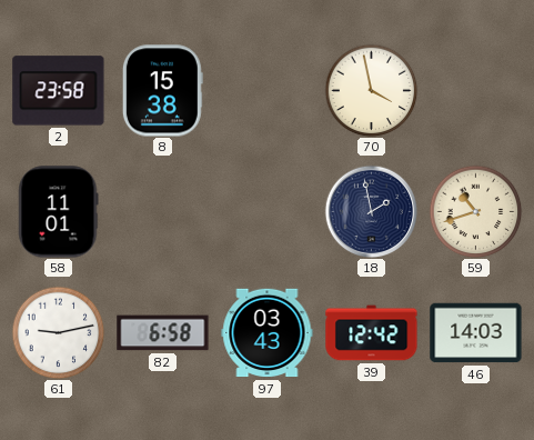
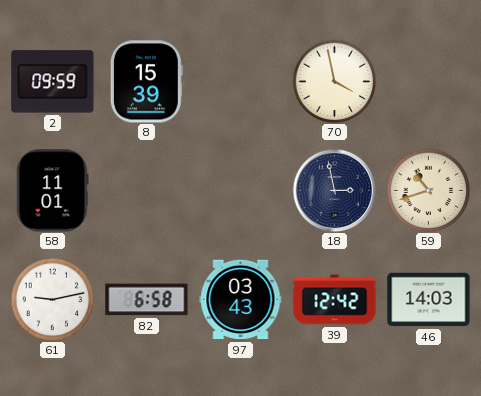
2: 23:58 -> 09:59
8: 15:38 -> 15:39
18: 1:58 -> 2:58
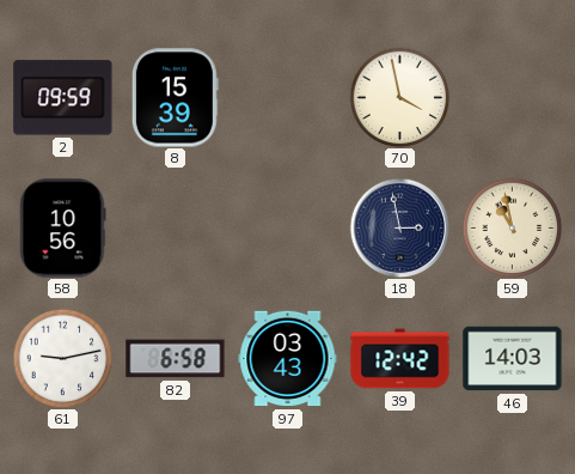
58: 11:01 -> 10:56
59: 10:42 -> 10:58
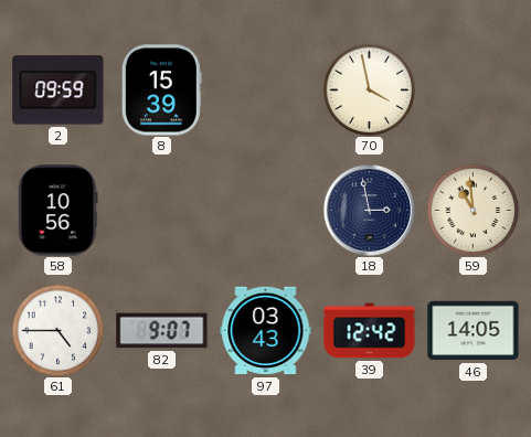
59: 10:58 -> 10:59
61: 9:13 -> 4:45
82: 6:58 -> 9:07
46: 14:03 -> 14:05
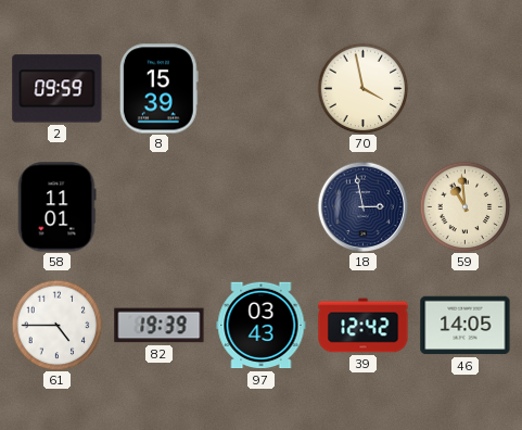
58: 10:56 -> 11:01
82: 9:07 -> 19:39
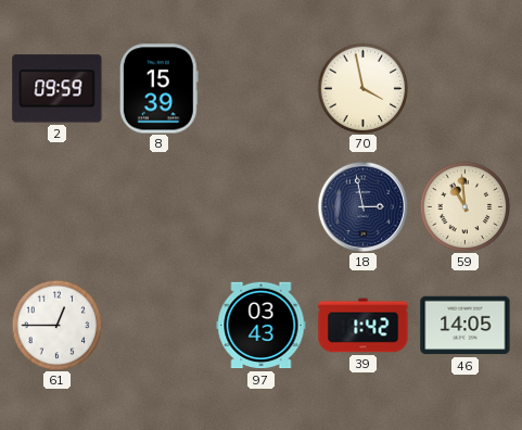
58: 11:01 -> none
61: 4:45 -> 12:45
82: 19:39 -> none
39: 12:42 -> 1:42
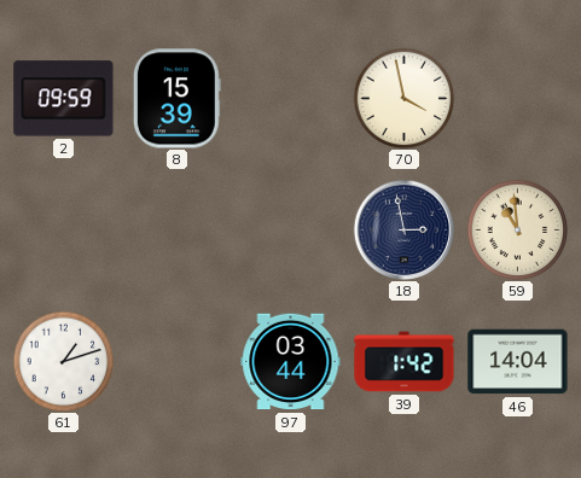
61: 12:45 -> 1:12
97: 03:43 -> 03:44
46: 14:05 -> 14:04
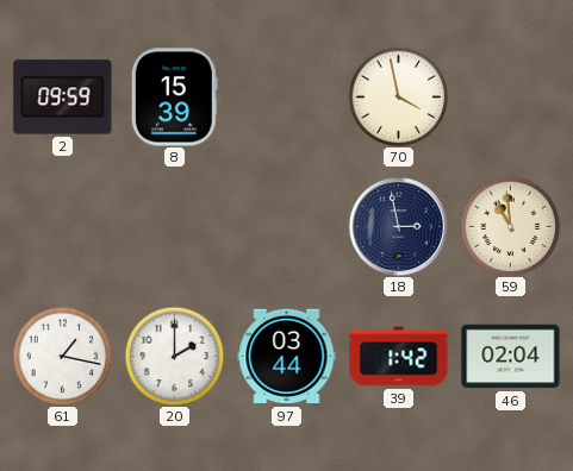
61: 1:12 -> 1:17
20: none -> 2:00
46: 14:04 -> 02:04
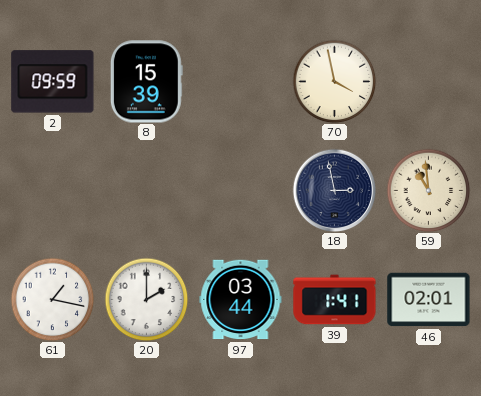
39: 1:42 -> 1:41
46: 02:04 -> 02:01
